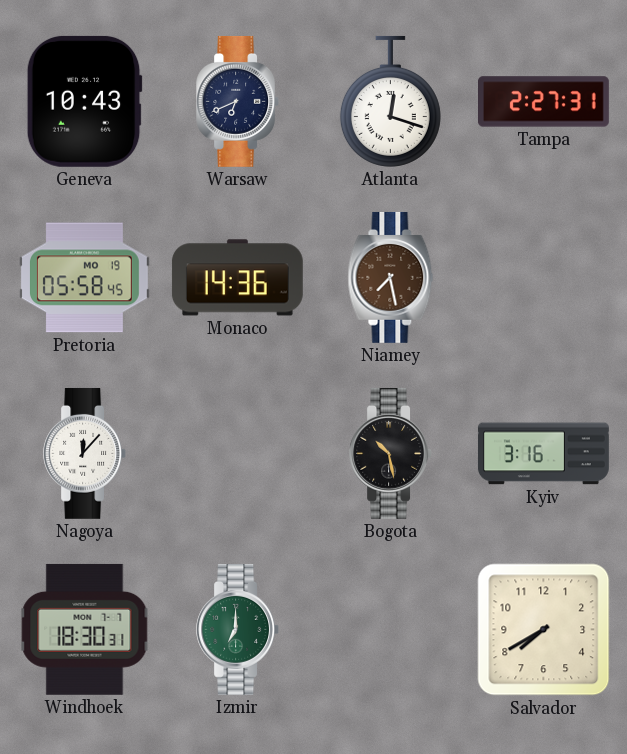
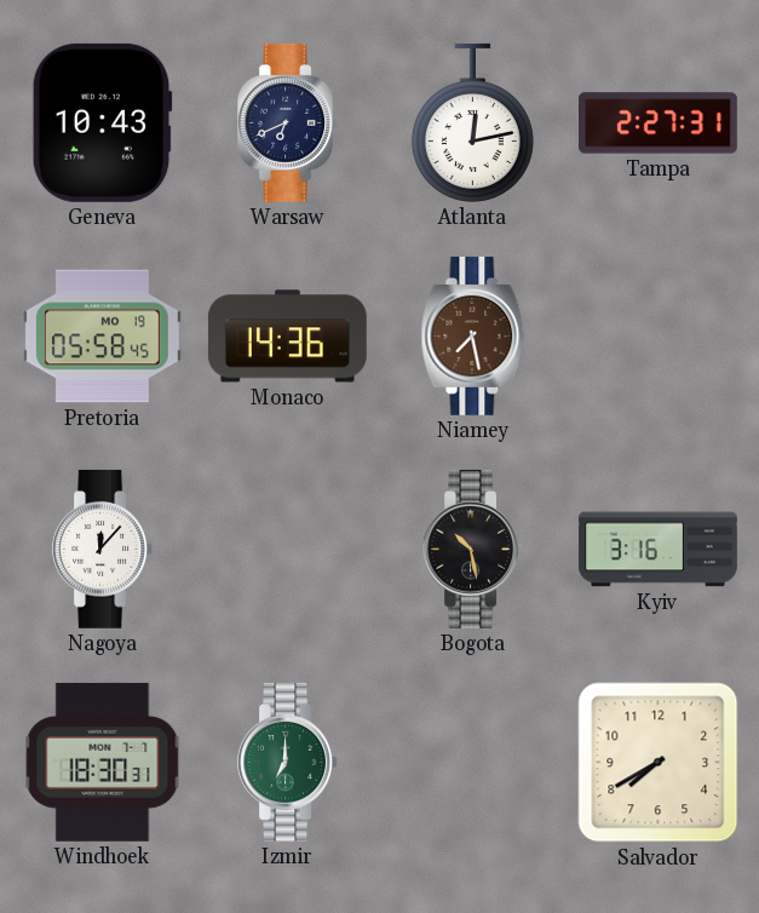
Atlanta: 12:18 -> 12:13
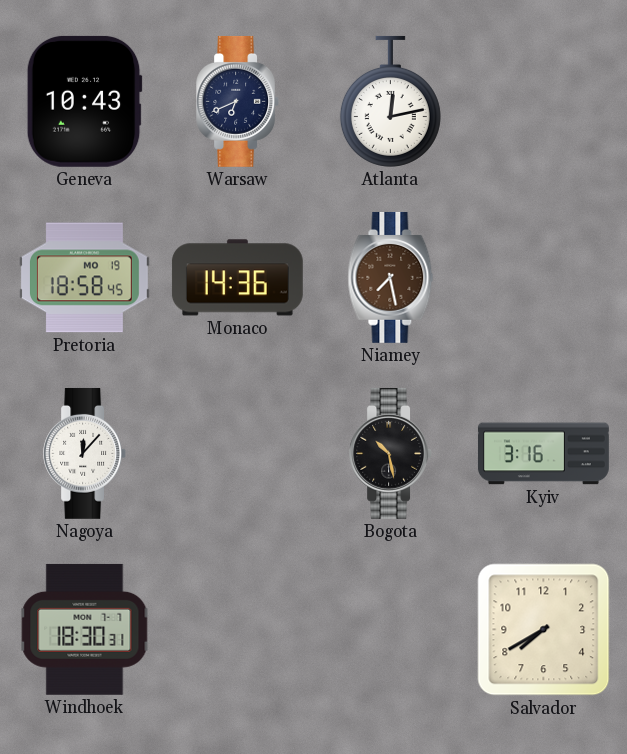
Tampa: 2:27 -> none
Pretoria: 05:58 -> 18:58
Izmir: 7:00 -> none
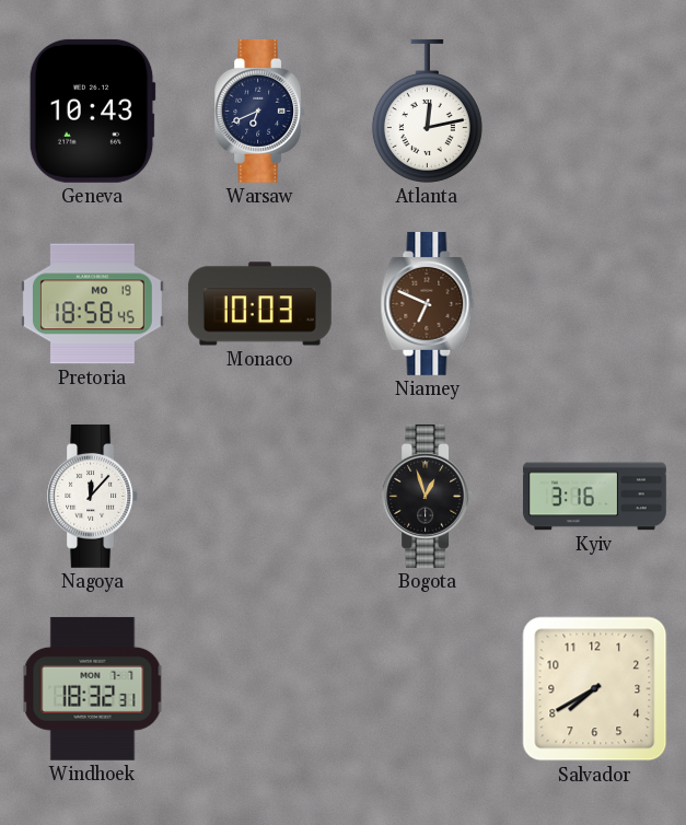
Monaco: 14:36 -> 10:03
Niamey: 7:28 -> 6:49
Bogota: 10:28 -> 12:57
Windhoek: 18:30 -> 18:32
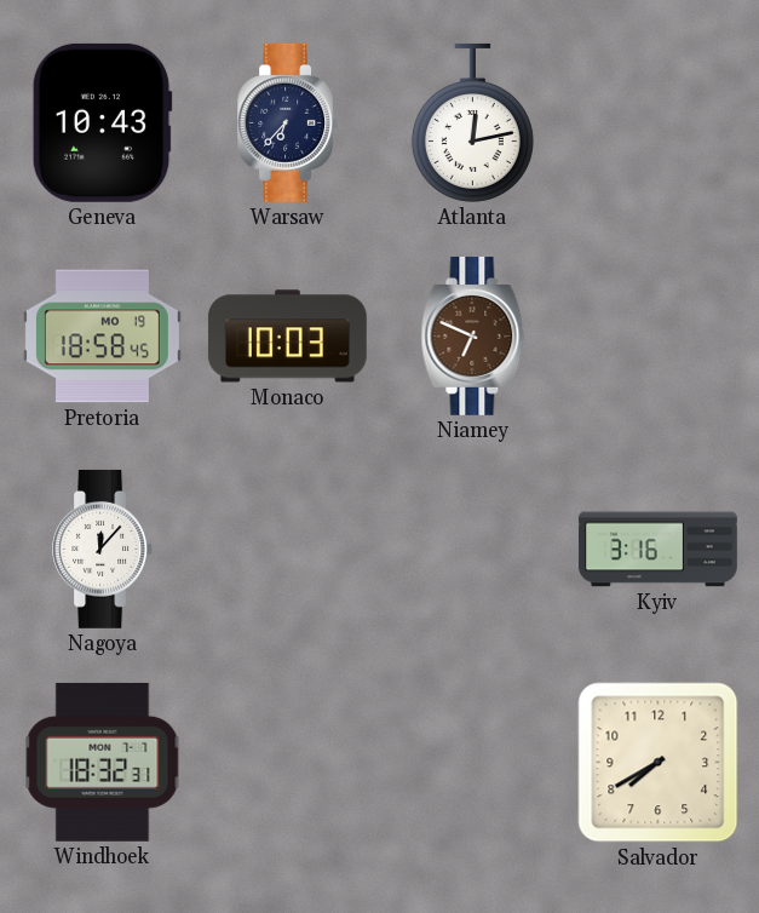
Warsaw: 6:41 -> 6:37
Bogota: 12:57 -> none
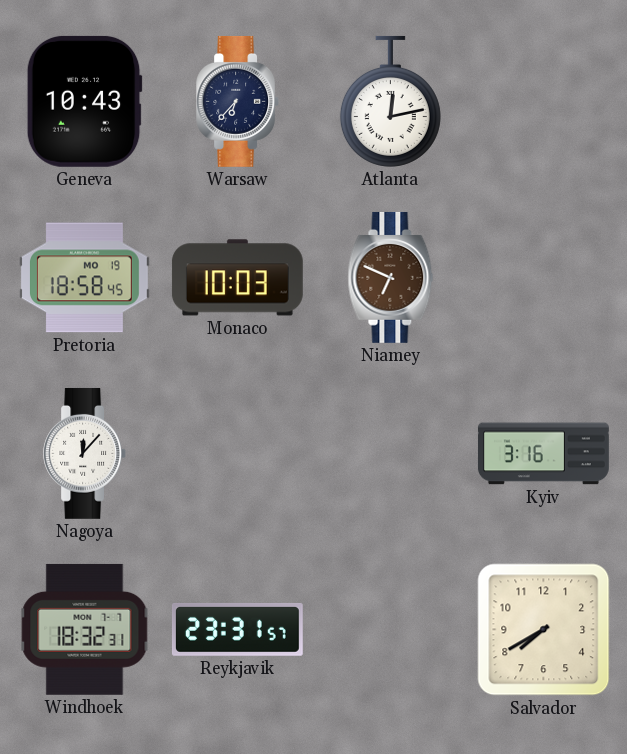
Reykjavik: none -> 23:31
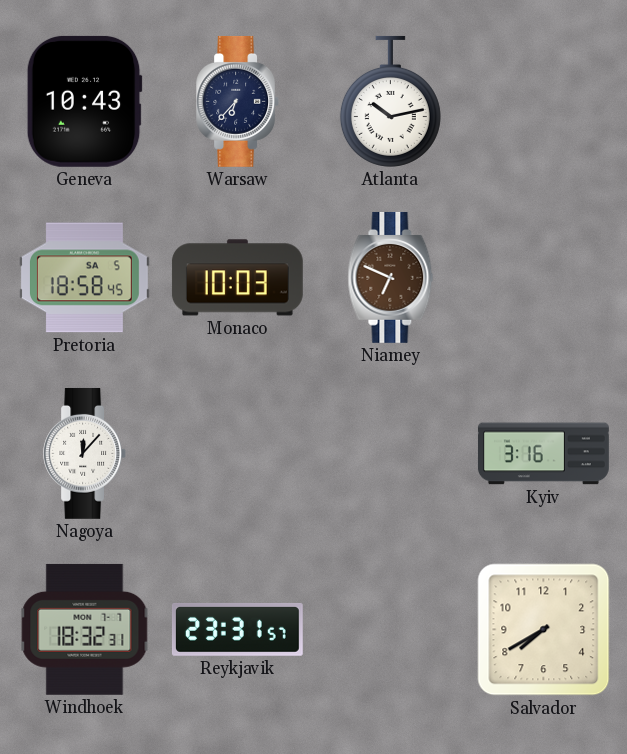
Atlanta: 12:13 -> 10:13
Pretoria date: MO 19 -> SA 5
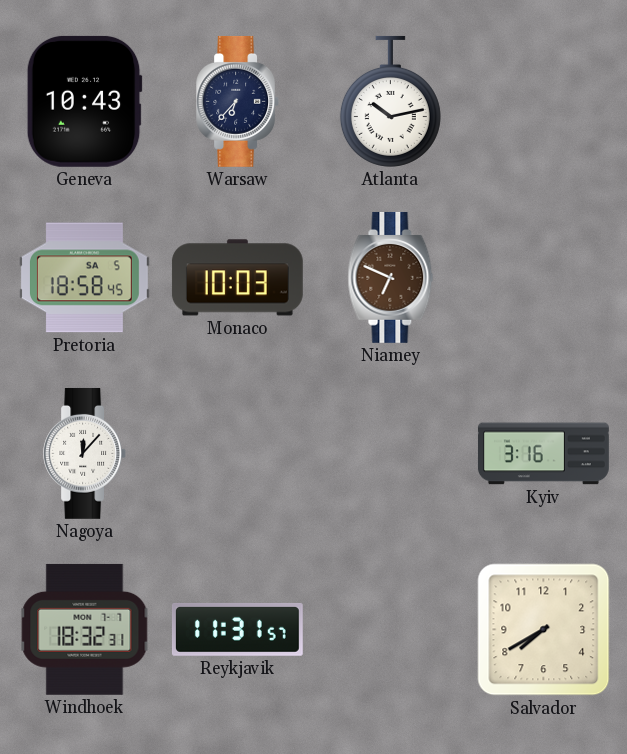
Reykjavik: 23:31 -> 11:31
